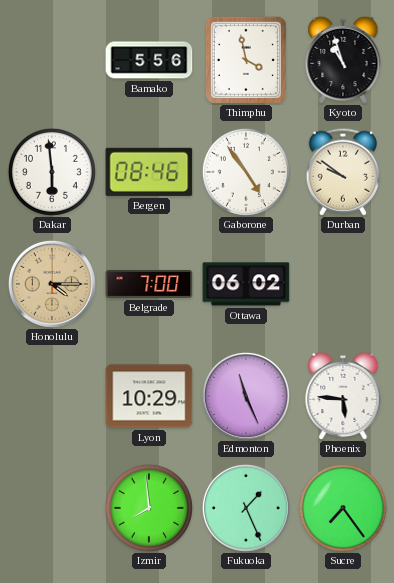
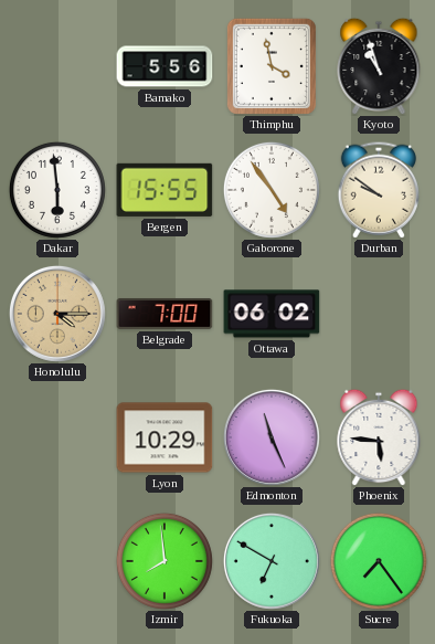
Bergen: 08:46 -> 15:55
Fukuoka: 1:26 -> 6:50
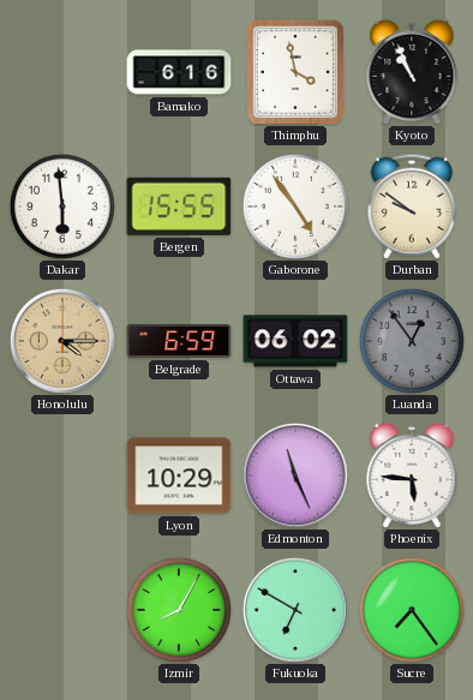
Bamako: 5:56 -> 6:16
Kyoto: 10:57 -> 10:56
Belgrade: 7:00 -> 6:59
Luanda: none -> 12:54
Izmir: 7:59 -> 8:05
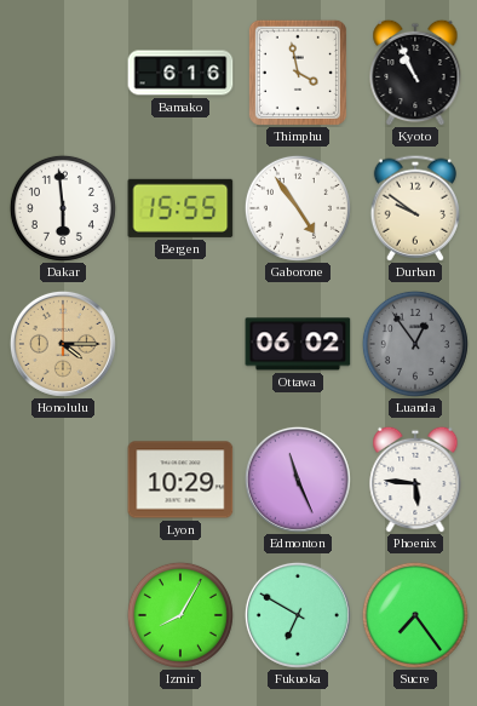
Belgrade: 6:59 -> none
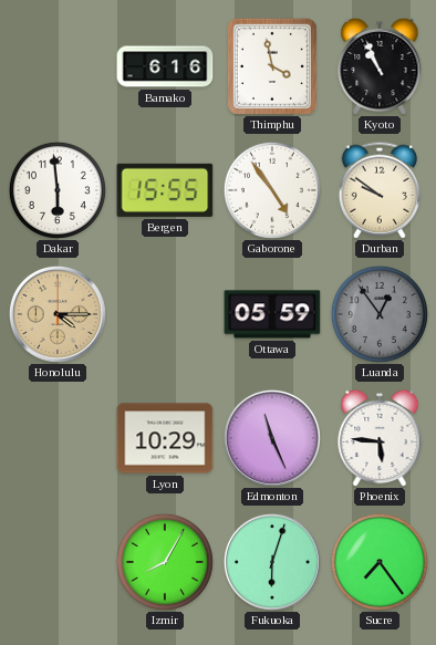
Ottawa: 06:02 -> 05:59
Fukuoka: 6:50 -> 6:03
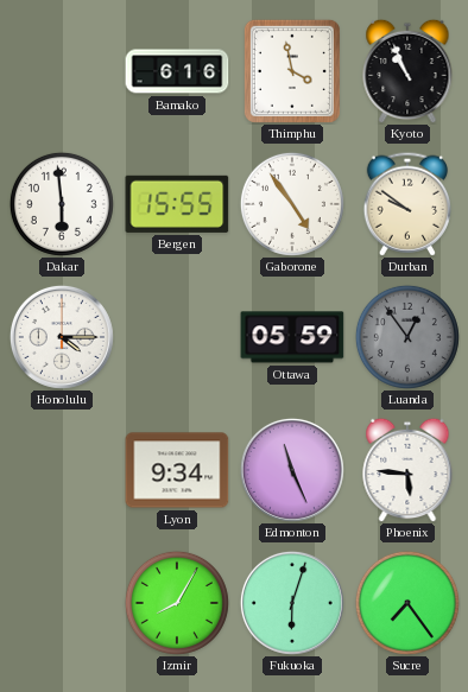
Honolulu dial: champagne -> white
Lyon: 10:29 -> 9:34
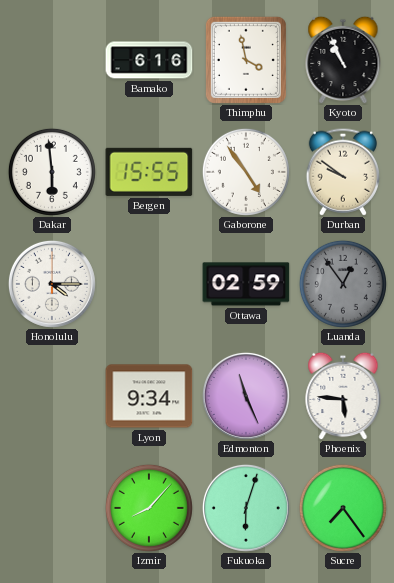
Ottawa: 05:59 -> 02:59
Izmir: 8:05 -> 8:07
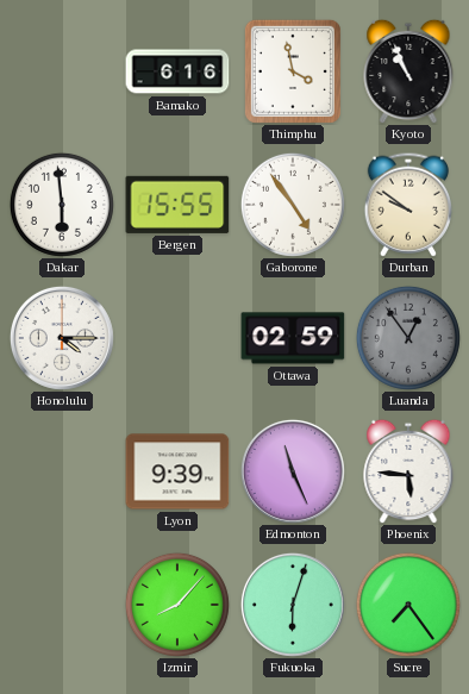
Lyon: 9:34 -> 9:39
